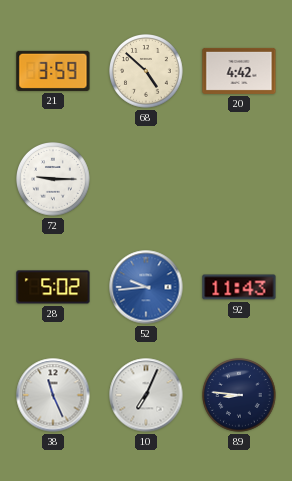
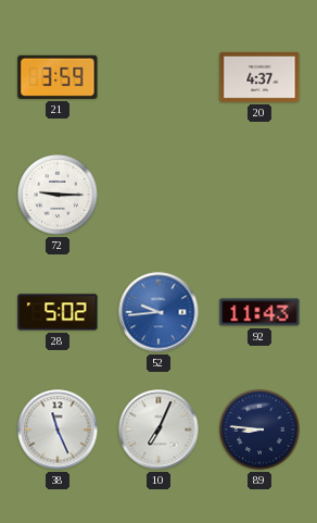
68: 4:52 -> none
20: 4:42 -> 4:37
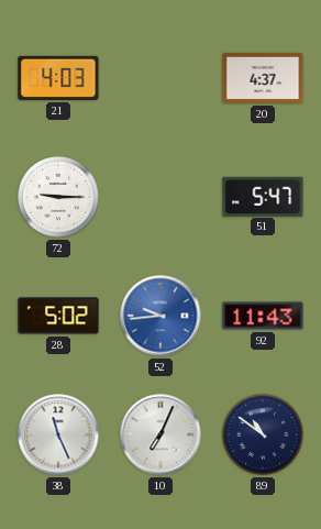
21: 3:59 -> 4:03
51: none -> 5:47
89: 8:46 -> 10:51
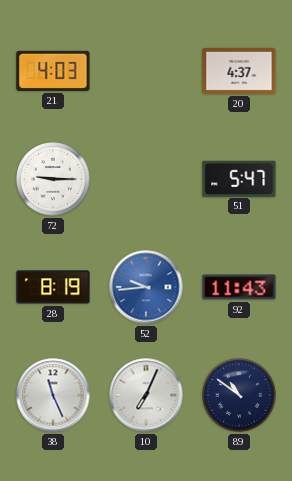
28: 5:02 -> 8:19
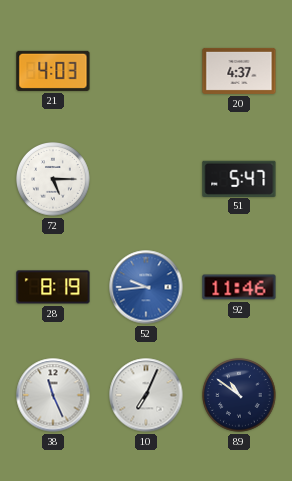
72: 9:15 -> 5:15
92: 11:43 -> 11:46
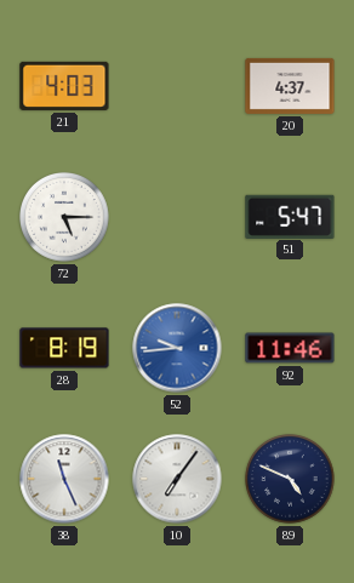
10: 7:04 -> 7:06
89: 10:51 -> 4:49
